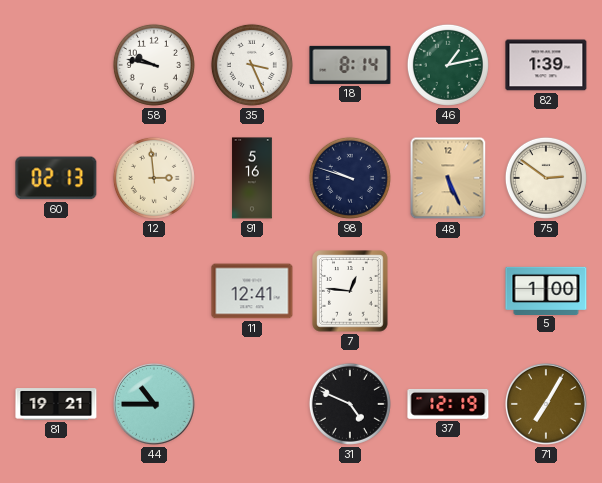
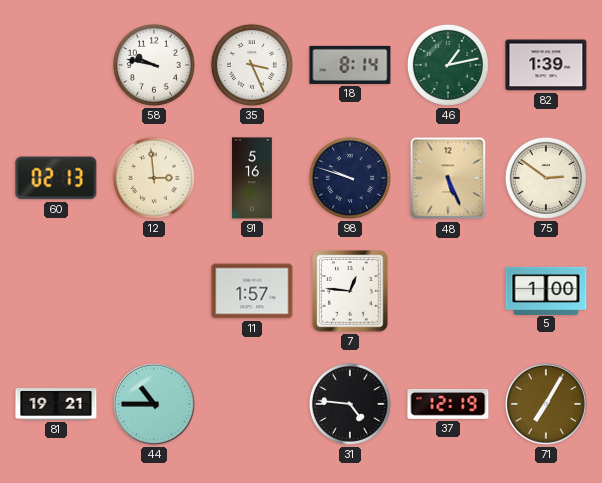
11: 12:41 -> 1:57
31: 4:49 -> 4:46
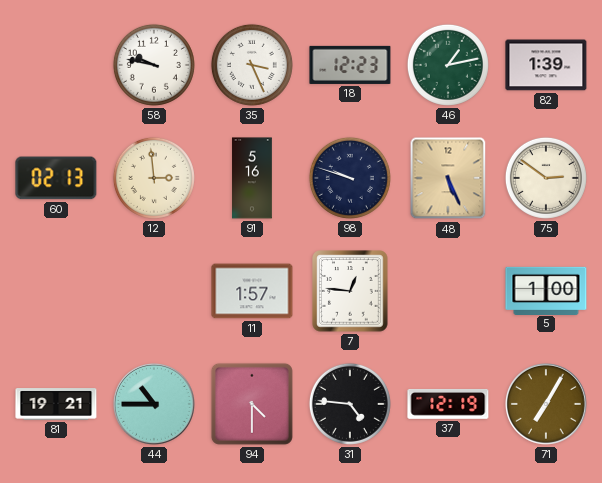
18: 8:14 -> 12:23
94: none -> 4:30
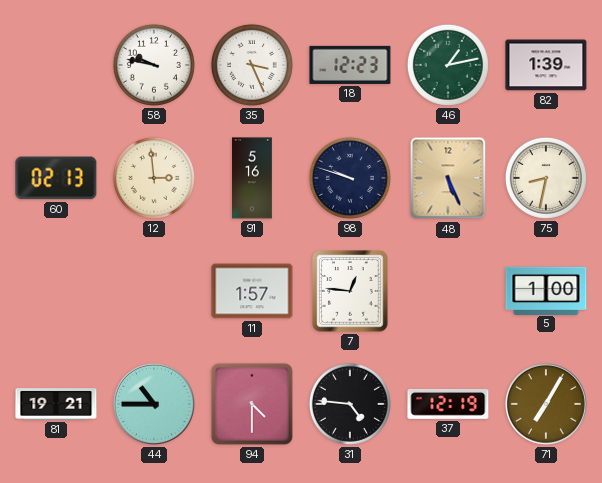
75: 2:51 -> 8:32
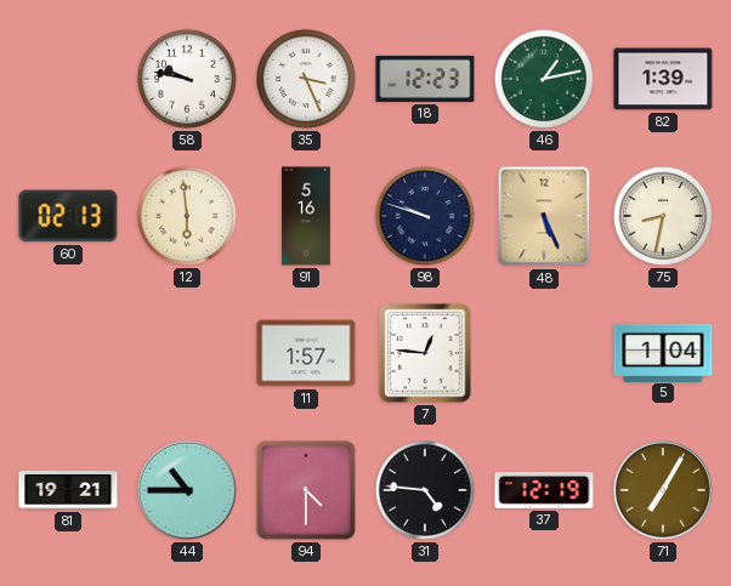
12: 2:59 -> 5:59
5: 1:00 -> 1:04
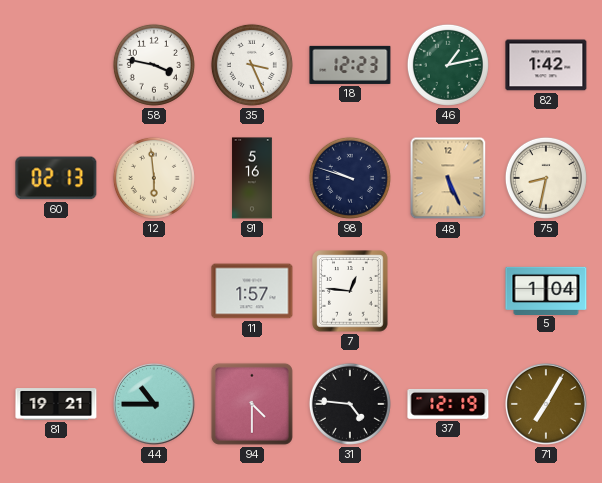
58: 9:47 -> 3:47
82: 1:39 -> 1:42
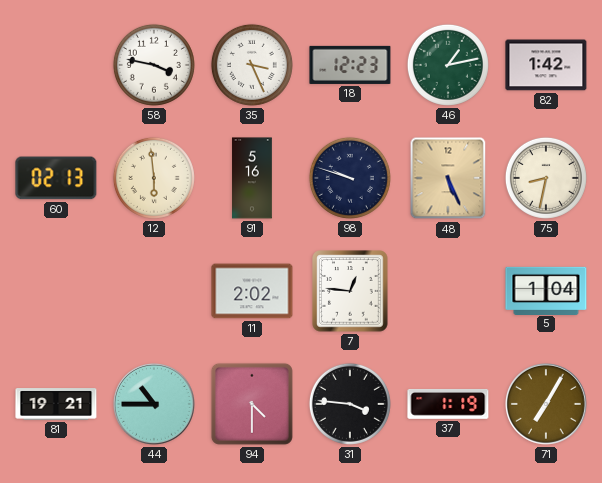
11: 1:57 -> 2:02
31: 4:46 -> 3:46
37: 12:19 -> 1:19
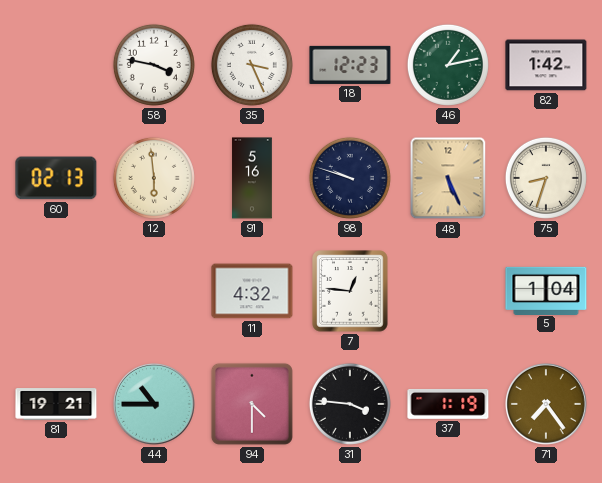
75: 8:32 -> 8:33
11: 2:02 -> 4:32
71: 7:05 -> 7:24
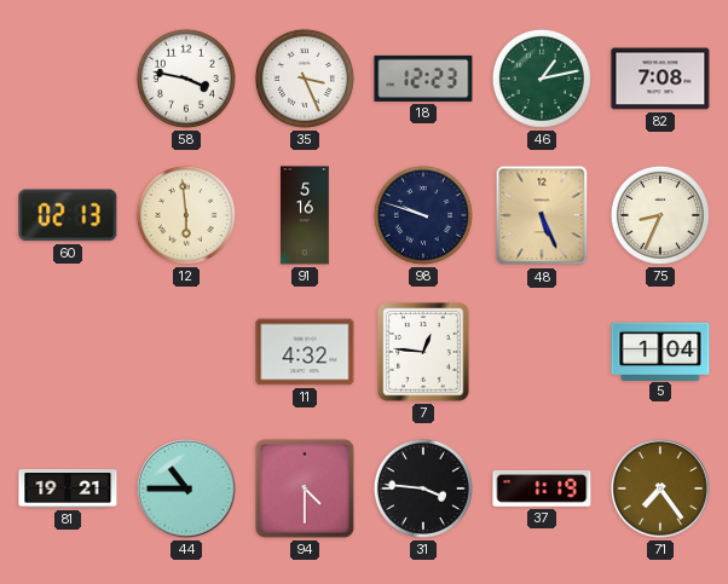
82: 1:42 -> 7:08
75: 8:33 -> 8:34
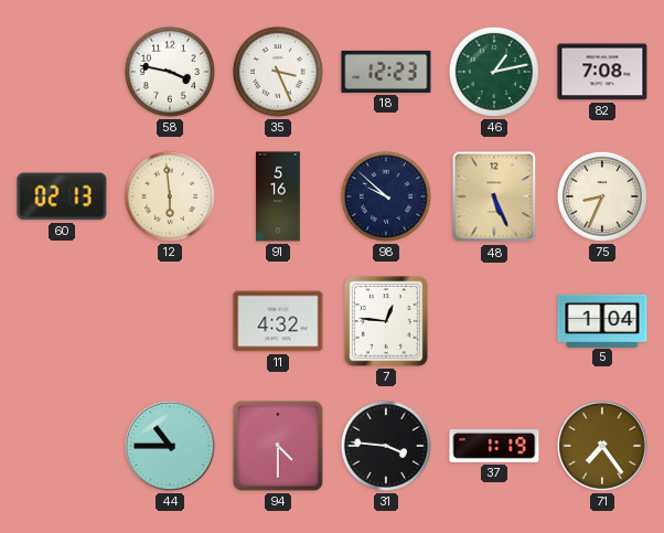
98: 9:48 -> 9:52
81: 19:21 -> none
